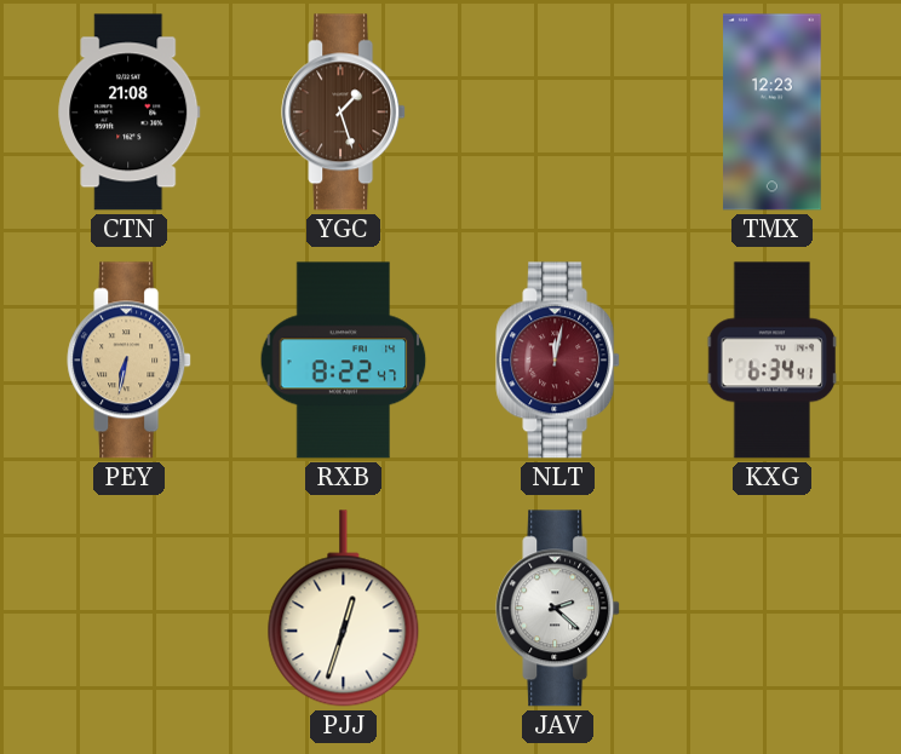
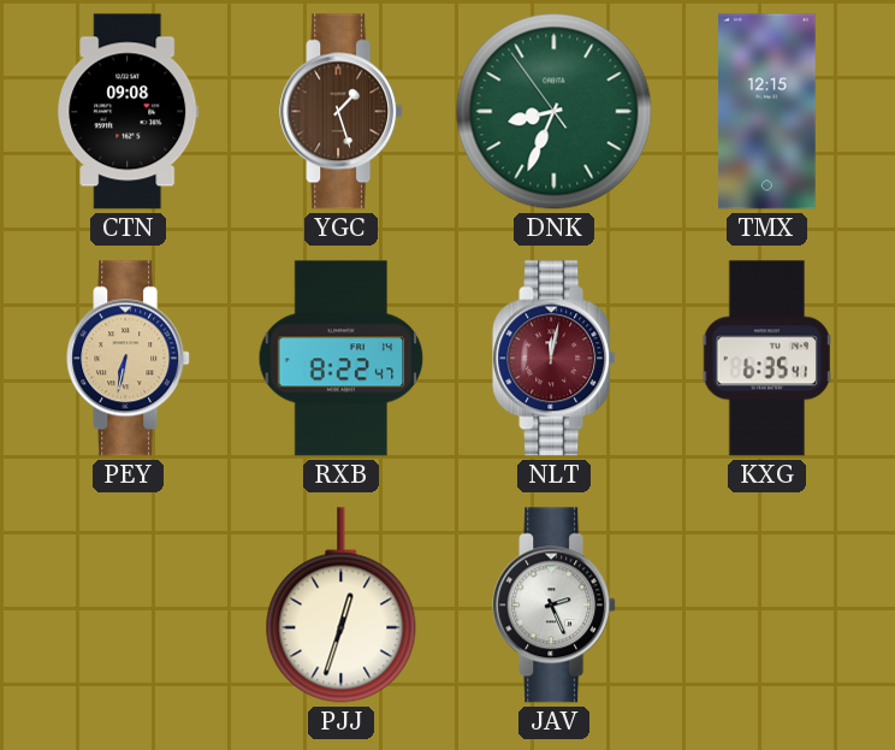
CTN: 21:08 -> 09:08
DNK: none -> 8:33
TMX: 12:23 -> 12:15
KXG: 6:34 -> 6:35
JAV: 2:22 -> 2:26
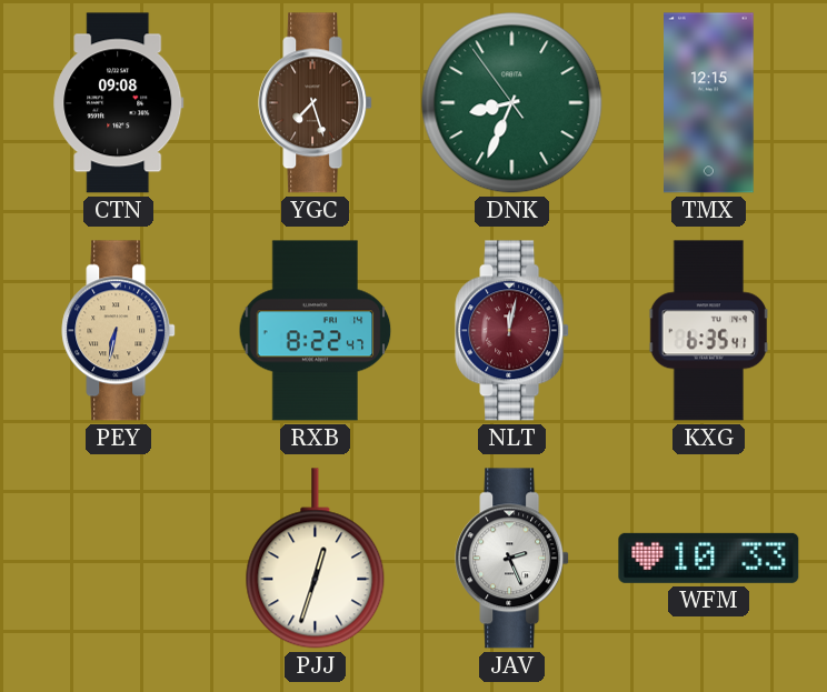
YGC: 1:27 -> 7:27
WFM: none -> 10:33
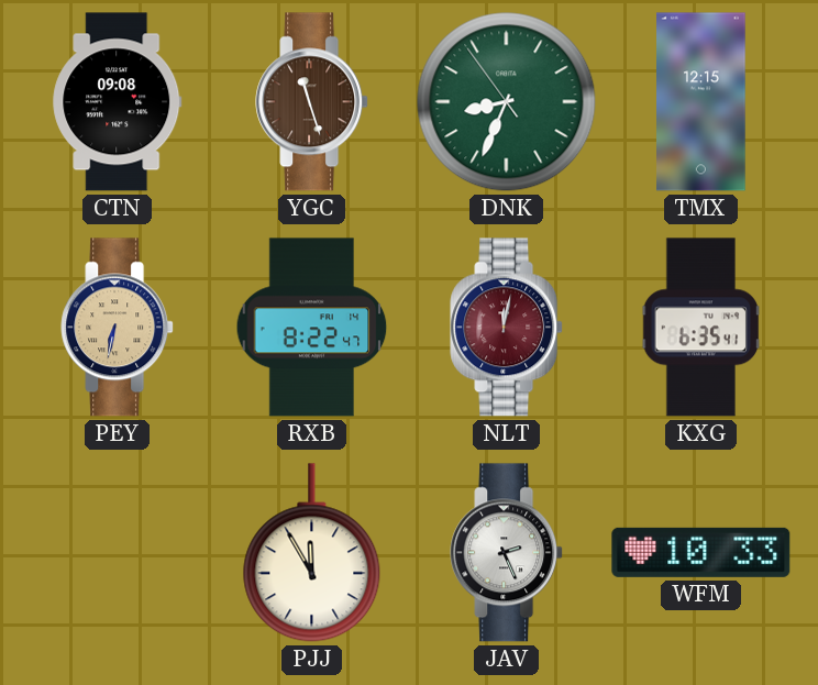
YGC: 7:27 -> 11:27
PJJ: 12:33 -> 11:55
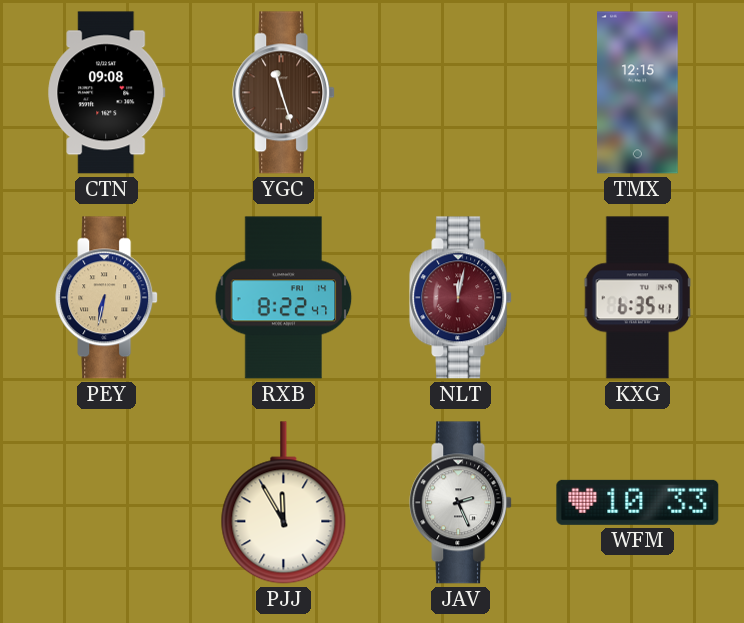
DNK: 8:33 -> none
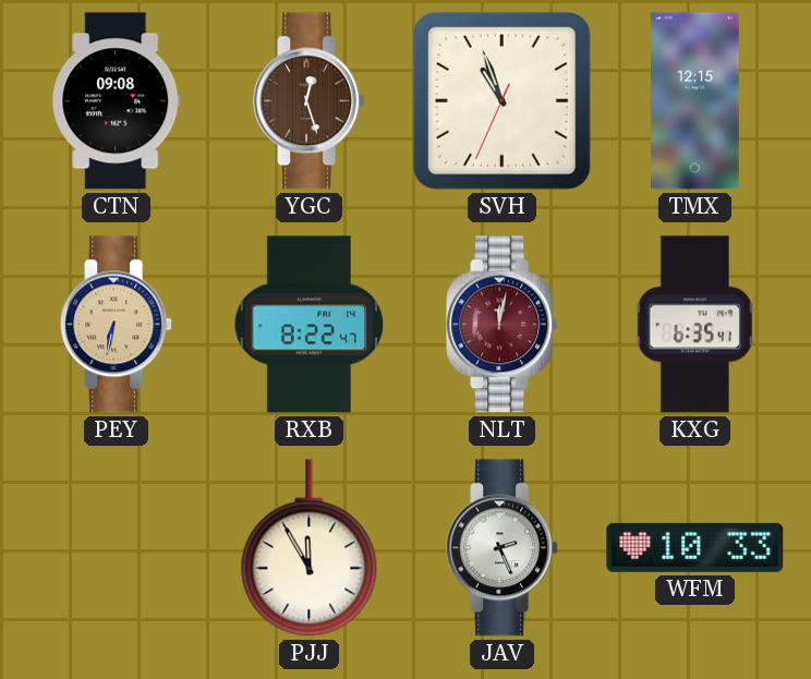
YGC: 11:27 -> 12:27
SVH: none -> 10:56
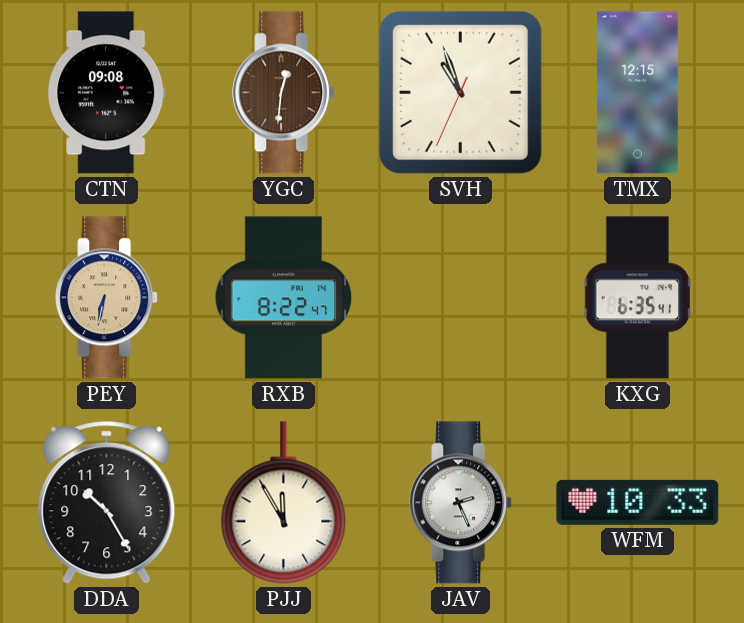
YGC: 12:27 -> 12:31
NLT: 12:02 -> none
DDA: none -> 10:25
